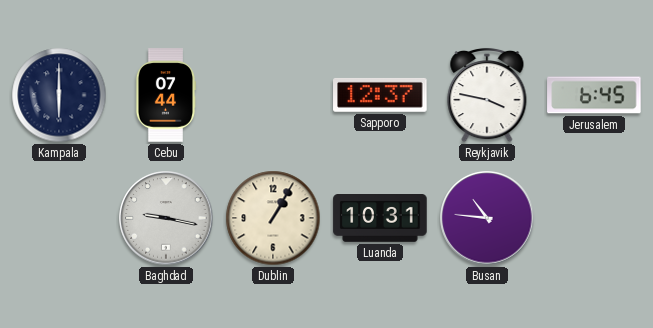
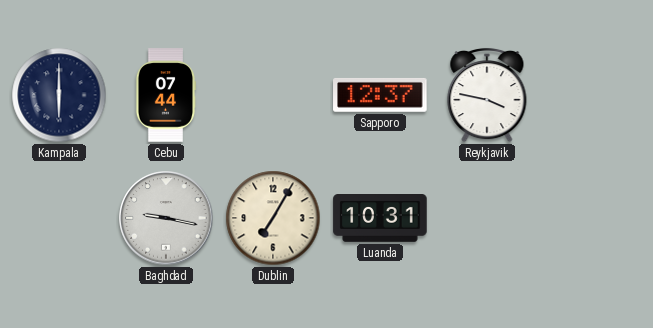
Jerusalem: 6:45 -> none
Dublin: 1:05 -> 7:05
Busan: 10:46 -> none
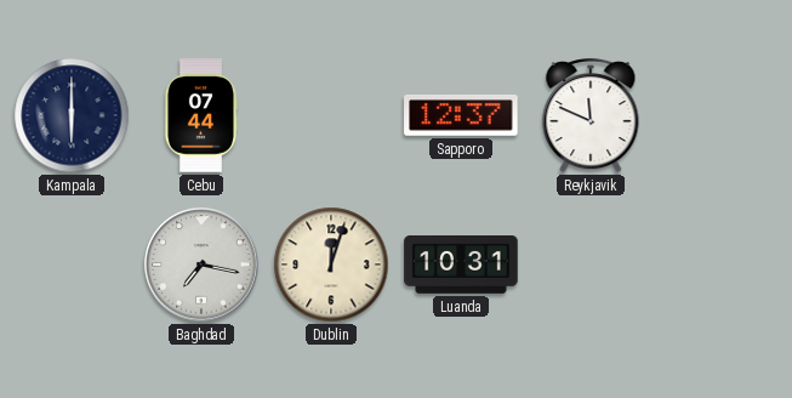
Reykjavik: 3:47 -> 11:49
Baghdad: 9:17 -> 7:17
Dublin: 7:05 -> 12:03
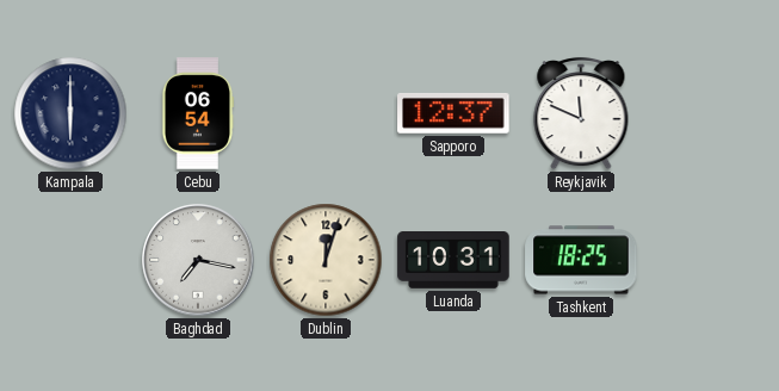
Cebu: 07:44 -> 06:54
Tashkent: none -> 18:25
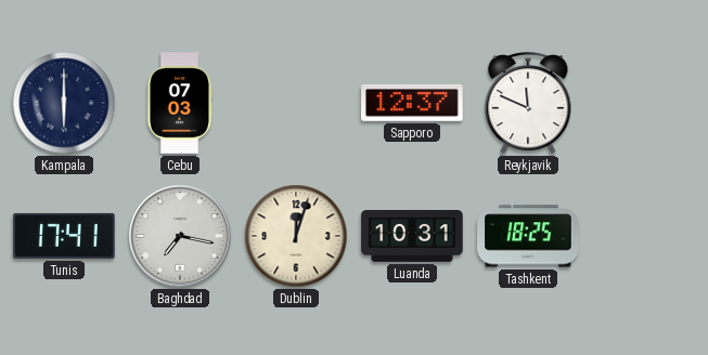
Cebu: 06:54 -> 07:03
Tunis: none -> 17:41
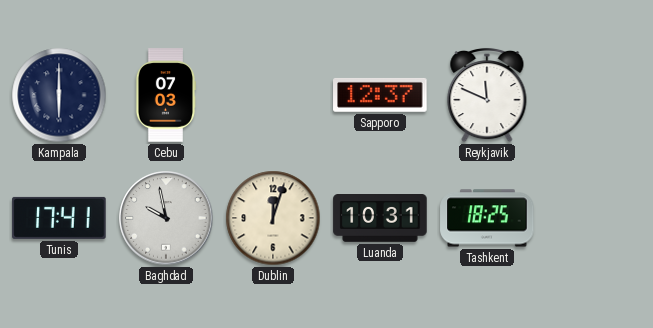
Baghdad: 7:17 -> 9:58
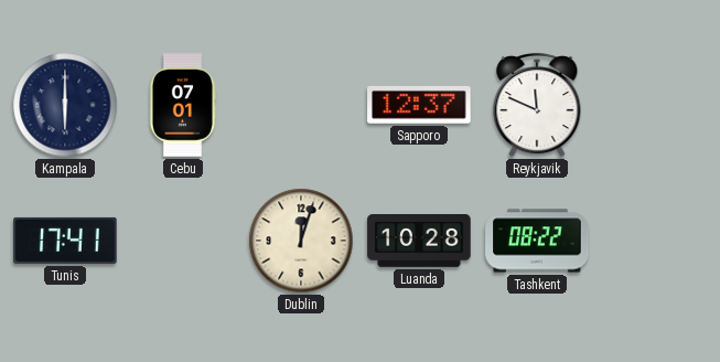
Cebu: 07:03 -> 07:01
Baghdad: 9:58 -> none
Luanda: 10:31 -> 10:28
Tashkent: 18:25 -> 08:22
